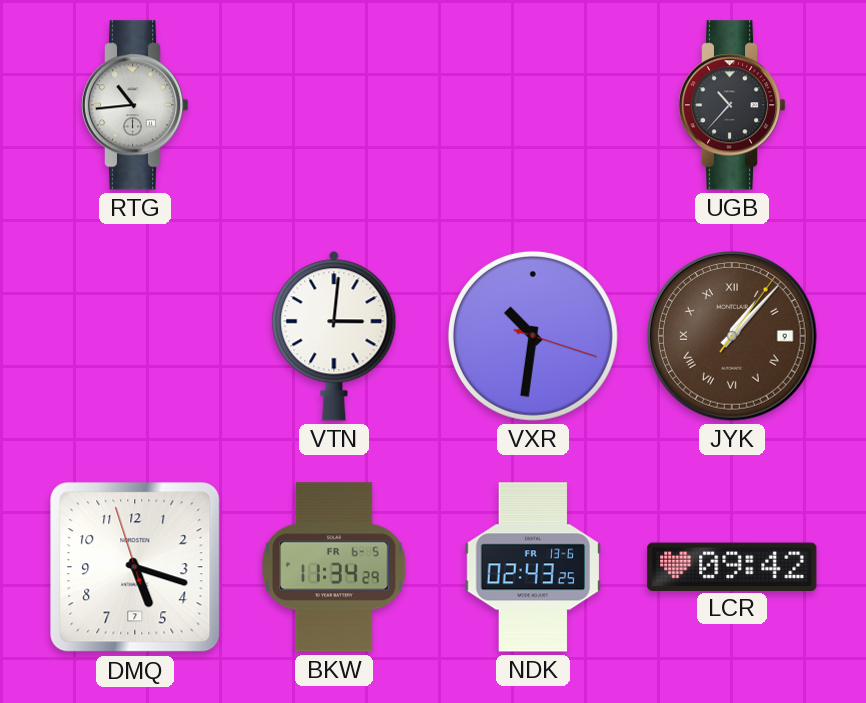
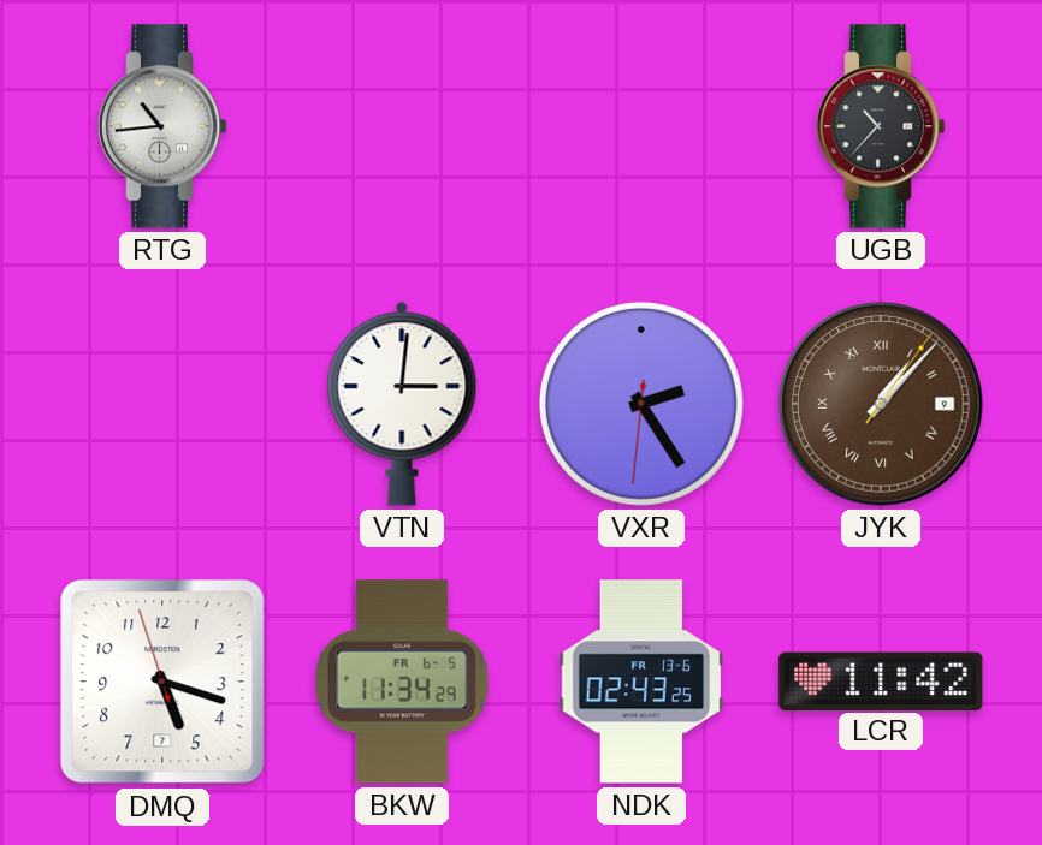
VXR: 10:31 -> 2:24
LCR: 09:42 -> 11:42
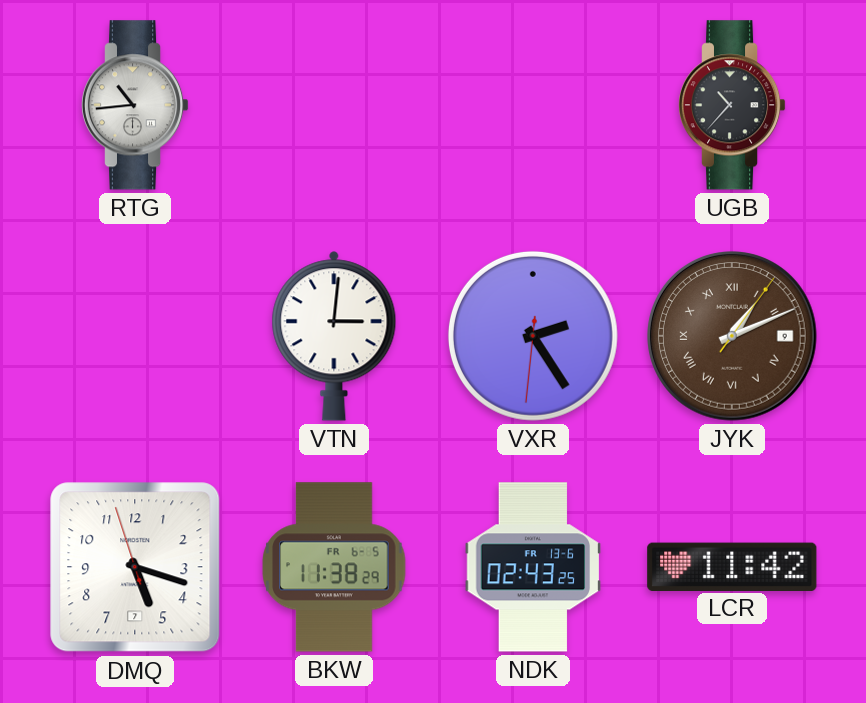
JYK: 1:07 -> 1:11
BKW: 11:34 -> 11:38
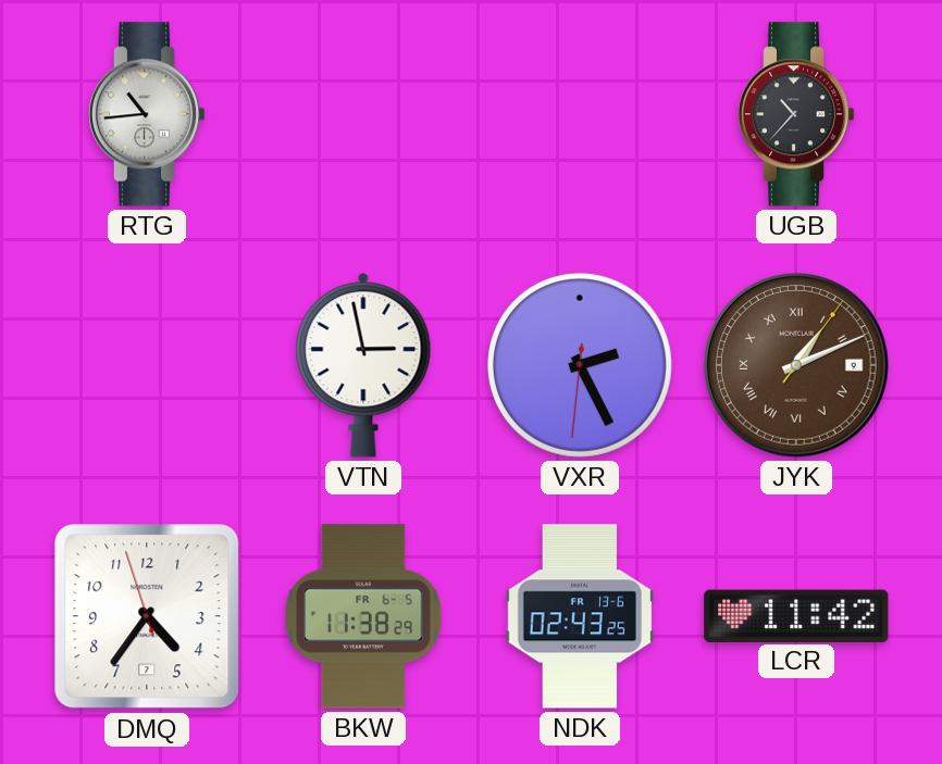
VTN: 3:01 -> 2:58
VXR: 2:24 -> 2:25
DMQ: 5:17 -> 4:35
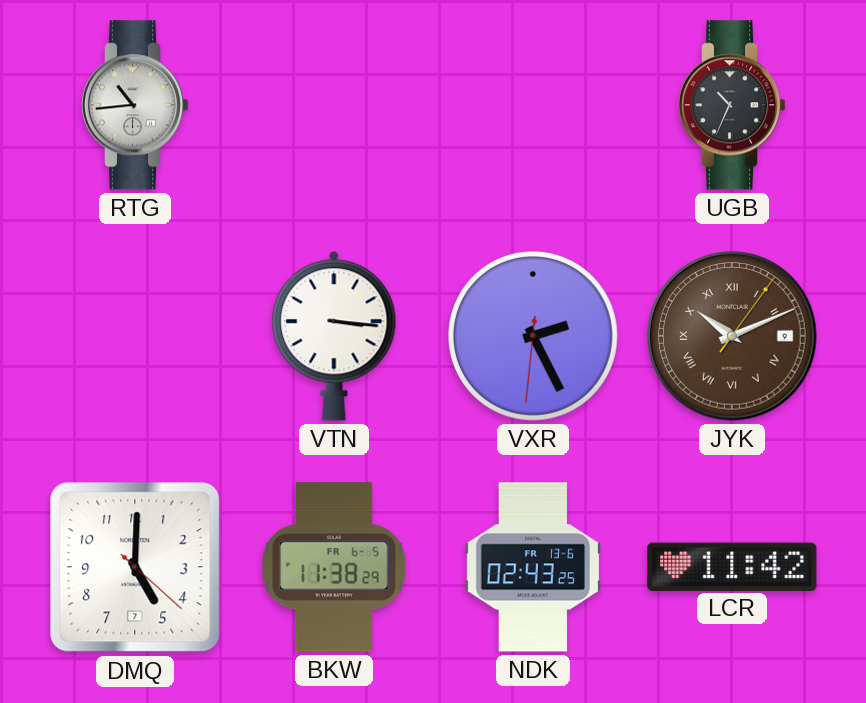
UGB: 10:37 -> 10:34
VTN: 2:58 -> 3:16
JYK: 1:11 -> 10:11
DMQ: 4:35 -> 5:00
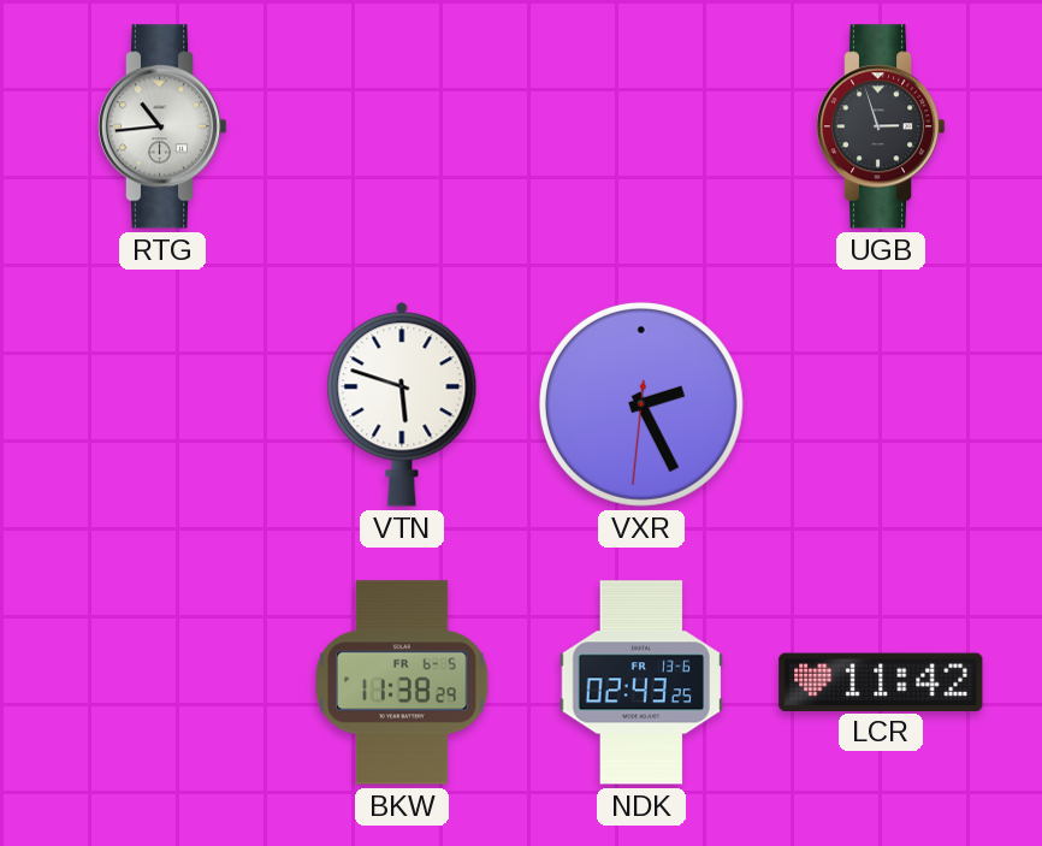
UGB: 10:34 -> 2:57
VTN: 3:16 -> 5:48
JYK: 10:11 -> none
DMQ: 5:00 -> none
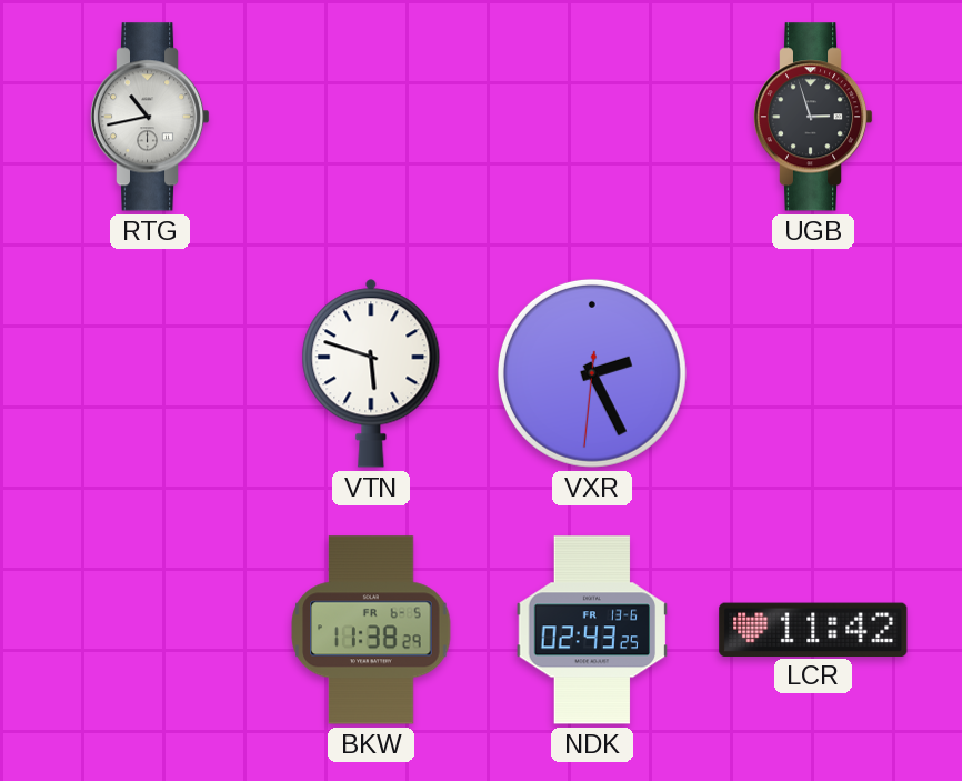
RTG: 10:44 -> 10:43
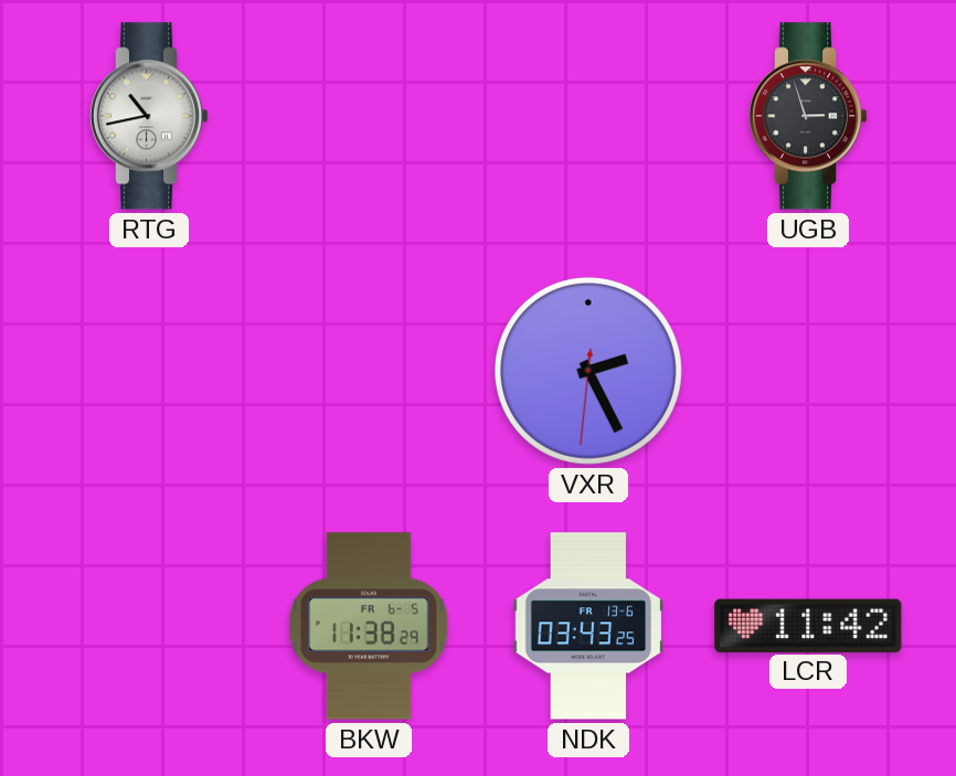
VTN: 5:48 -> none
NDK: 02:43 -> 03:43
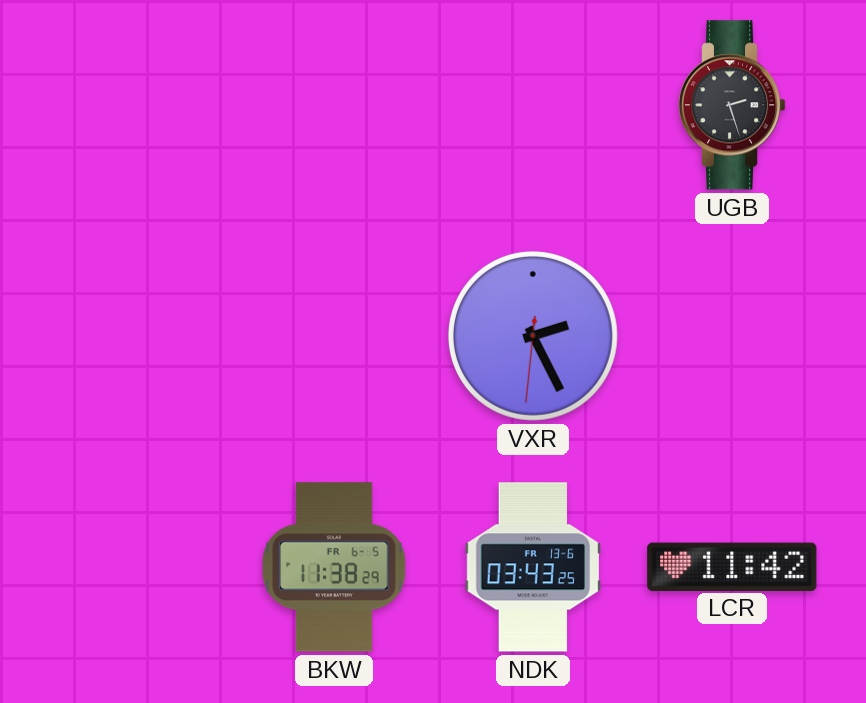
RTG: 10:43 -> none
UGB: 2:57 -> 2:27
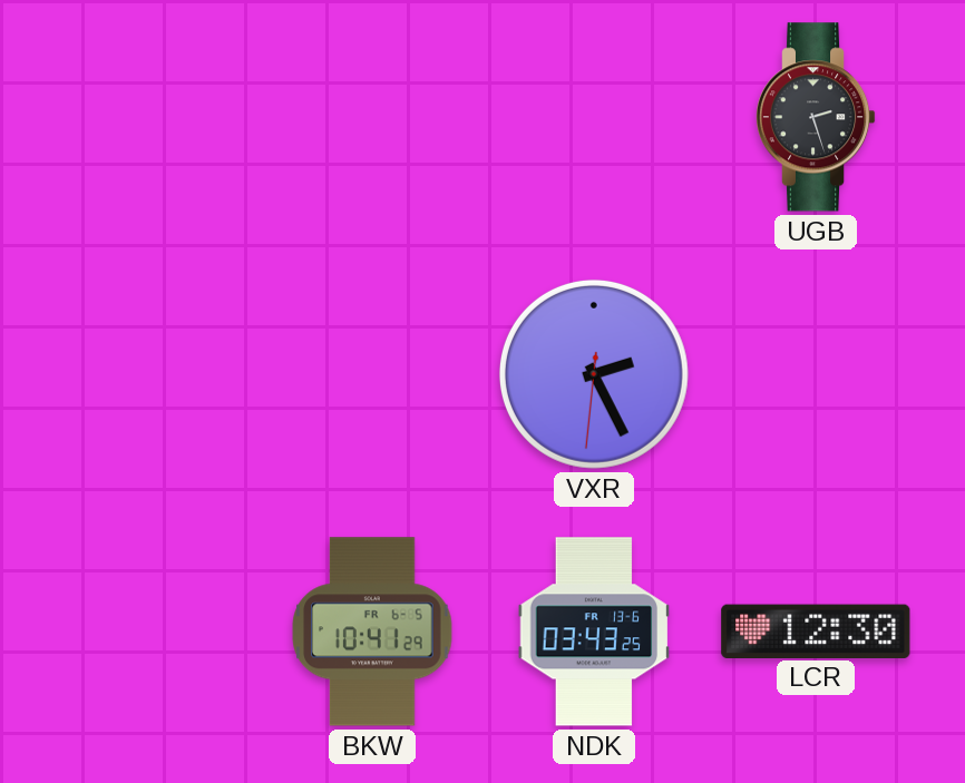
BKW: 11:38 -> 10:41
LCR: 11:42 -> 12:30
